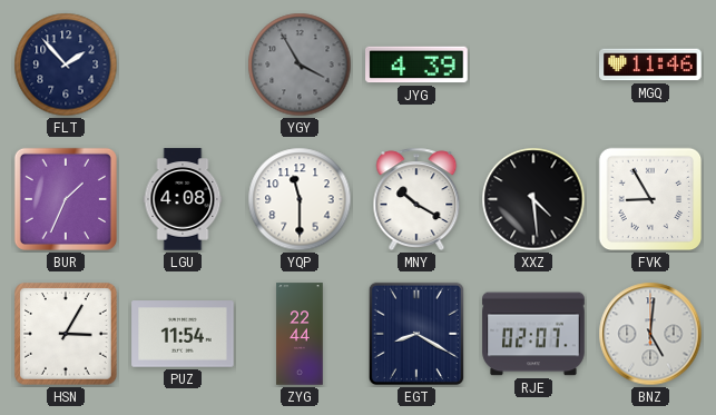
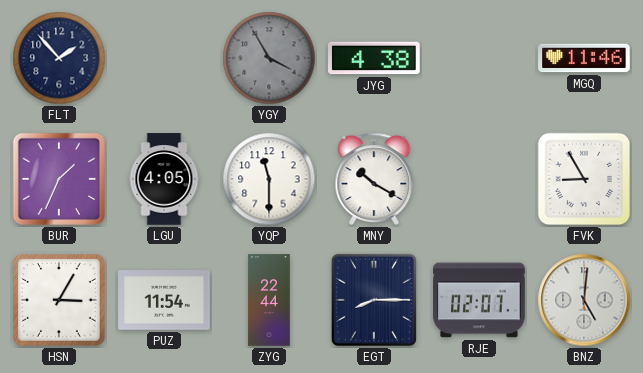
JYG: 4:39 -> 4:38
LGU: 4:08 -> 4:05
XXZ: 4:29 -> none
EGT: 8:20 -> 8:15
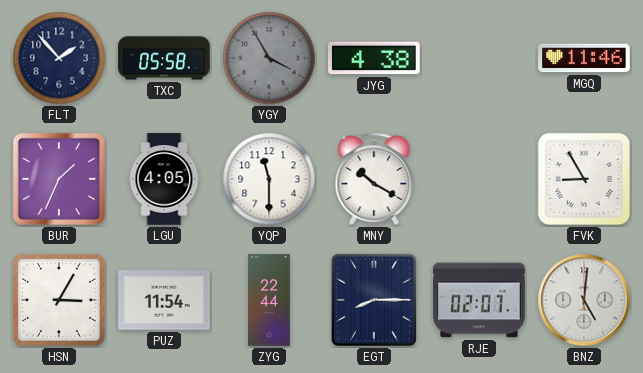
TXC: none -> 05:58
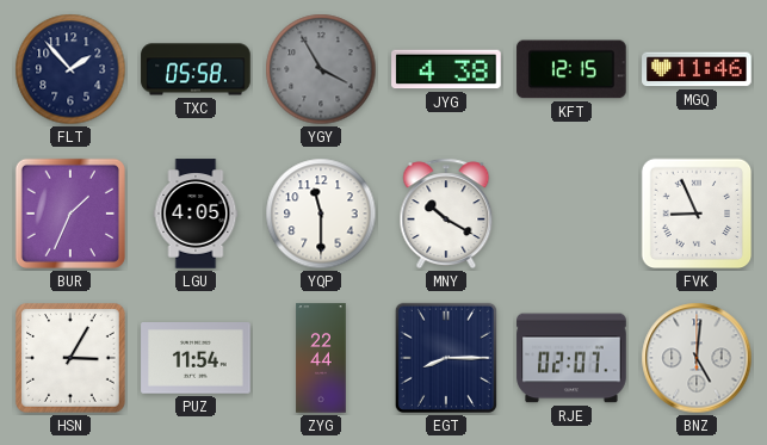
KFT: none -> 12:15
FVK: 8:55 -> 8:56
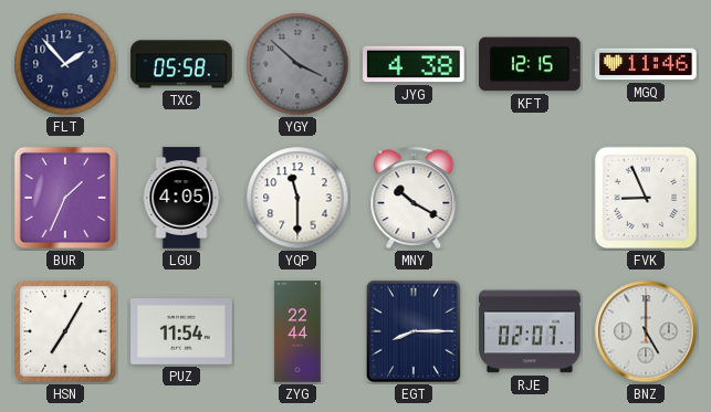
YGY: 3:55 -> 3:52
HSN: 3:05 -> 7:05
BNZ: 5:01 -> 5:00
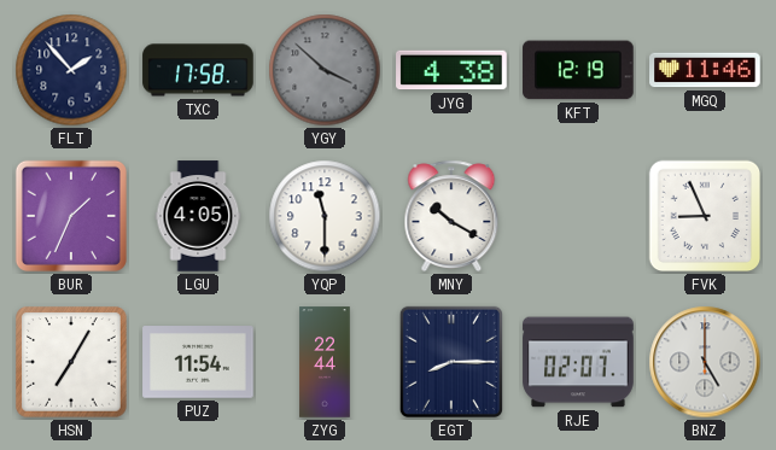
TXC: 05:58 -> 17:58
KFT: 12:15 -> 12:19
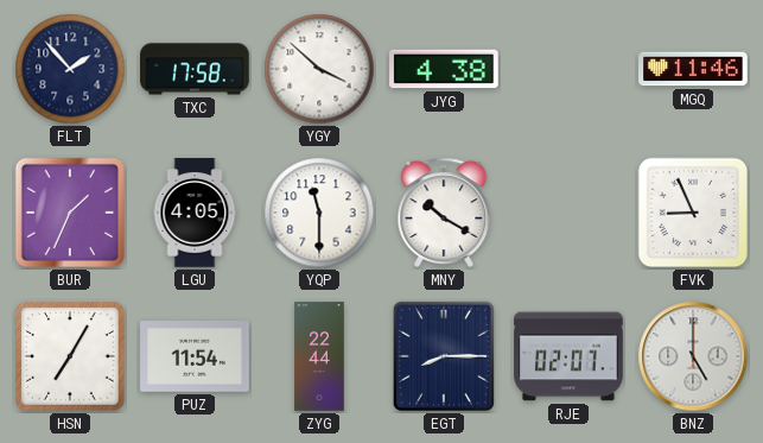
YGY dial: grey -> white
KFT: 12:19 -> none
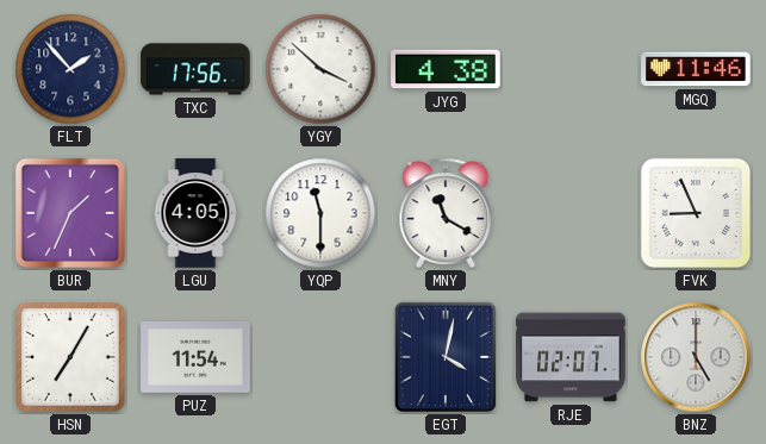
TXC: 17:58 -> 17:56
MNY: 10:20 -> 11:20
ZYG: 22:44 -> none
EGT: 8:15 -> 4:02
